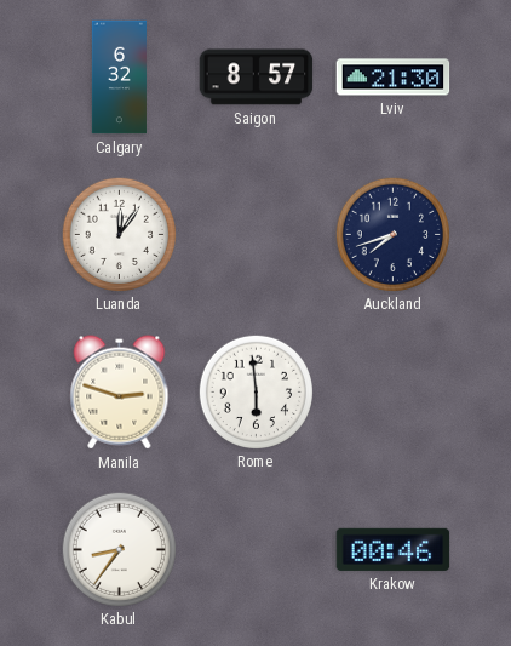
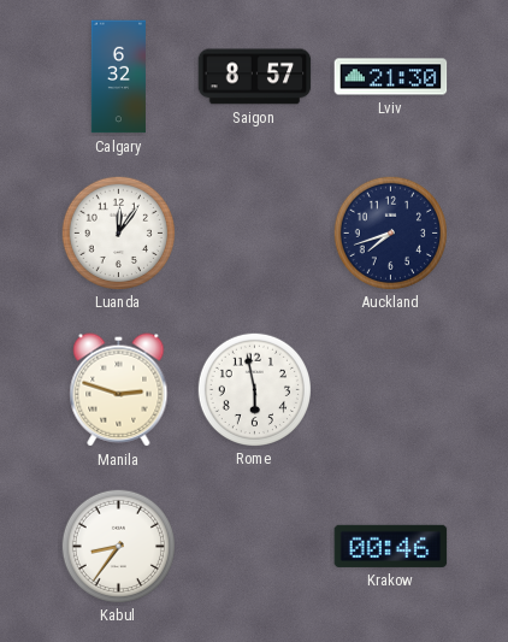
Rome: 5:59 -> 5:58
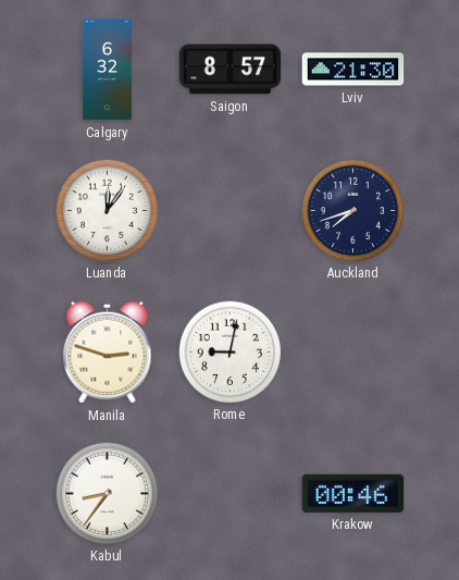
Rome: 5:58 -> 9:02
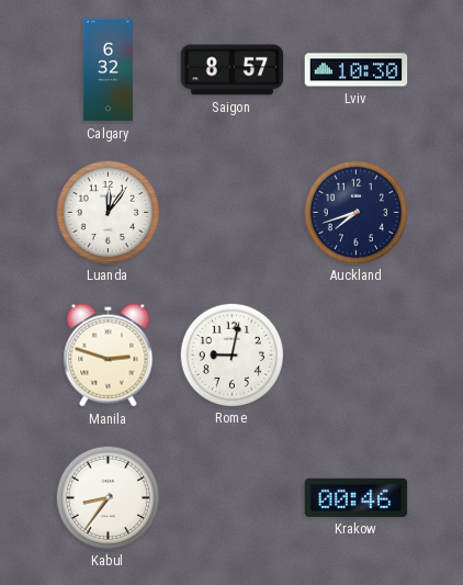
Lviv: 21:30 -> 10:30
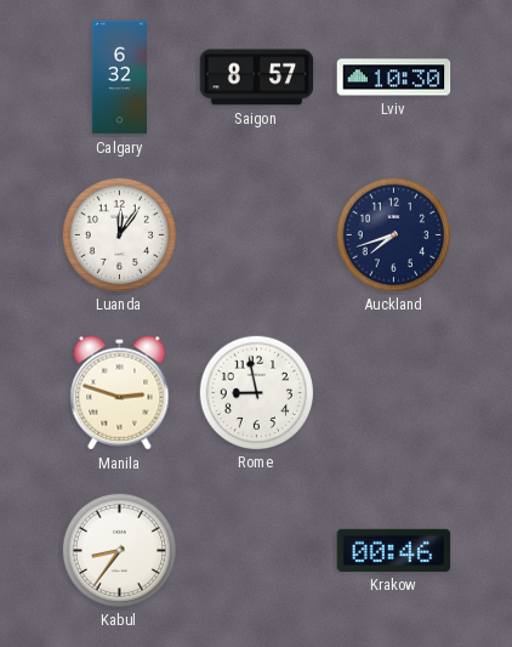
Rome: 9:02 -> 8:58
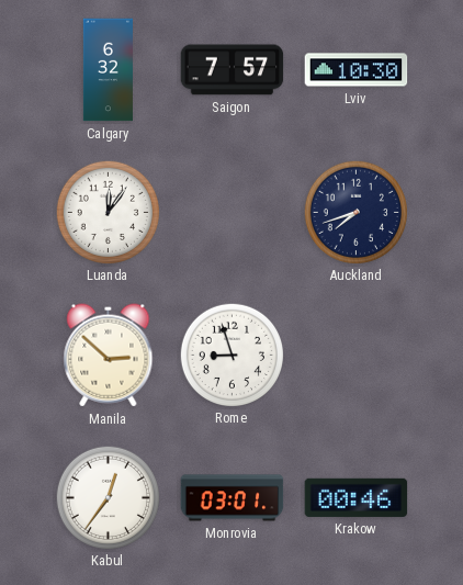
Saigon: 8:57 -> 7:57
Manila: 2:48 -> 2:52
Rome: 8:58 -> 8:57
Kabul: 8:36 -> 12:36
Monrovia: none -> 03:01
